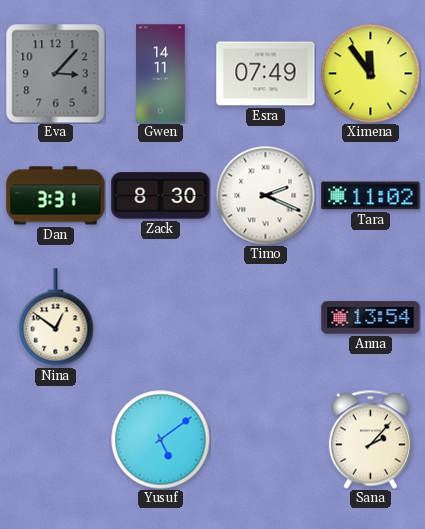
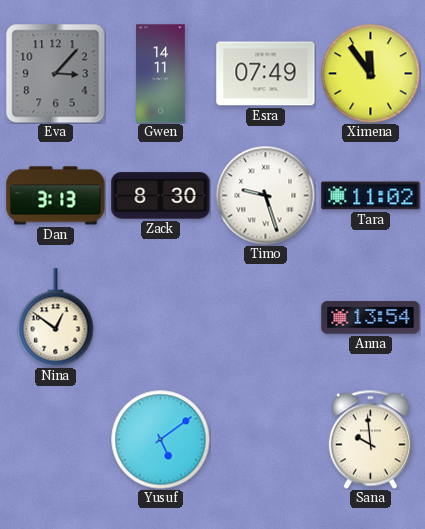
Dan: 3:31 -> 3:13
Timo: 2:19 -> 9:27
Sana: 2:07 -> 9:59
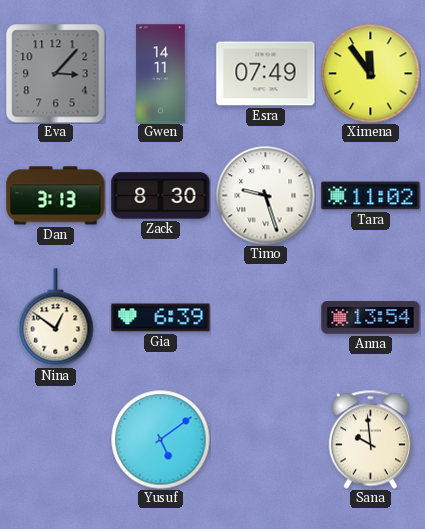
Gia: none -> 6:39
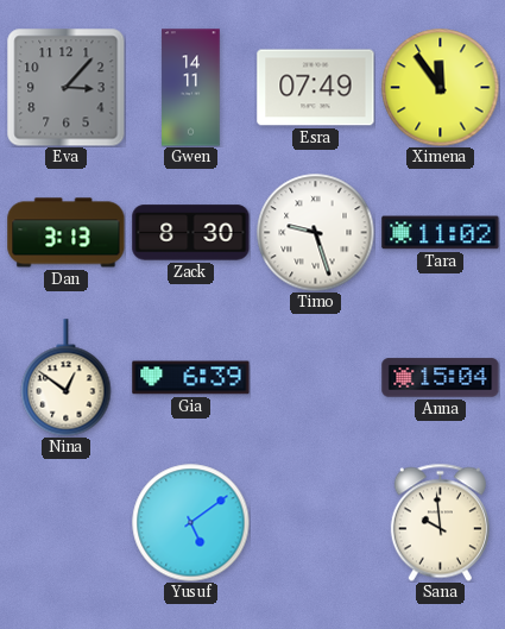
Anna: 13:54 -> 15:04
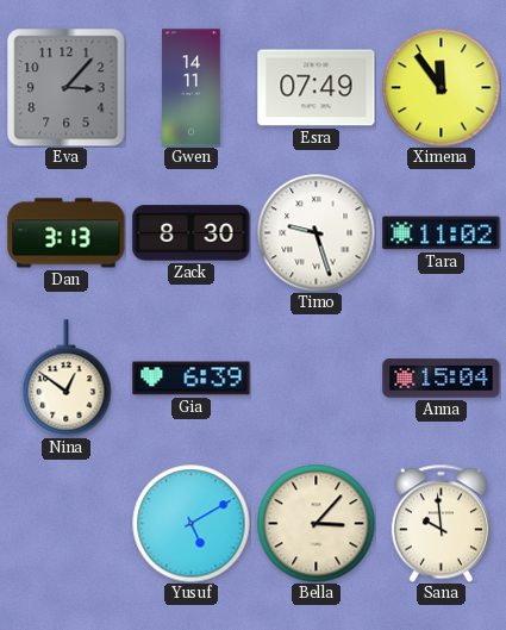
Yusuf: 5:09 -> 5:10
Bella: none -> 3:07
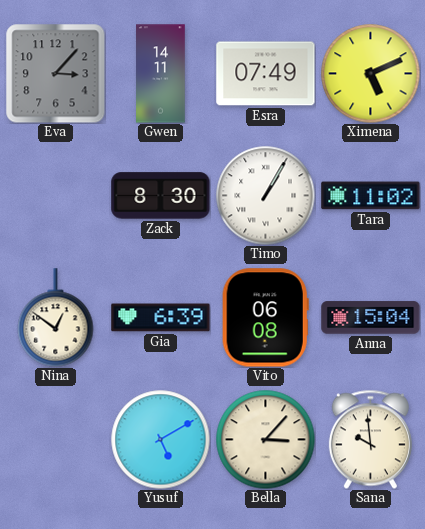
Ximena: 11:54 -> 5:11
Dan: 3:13 -> none
Timo: 9:27 -> 1:05
Vito: none -> 06:08
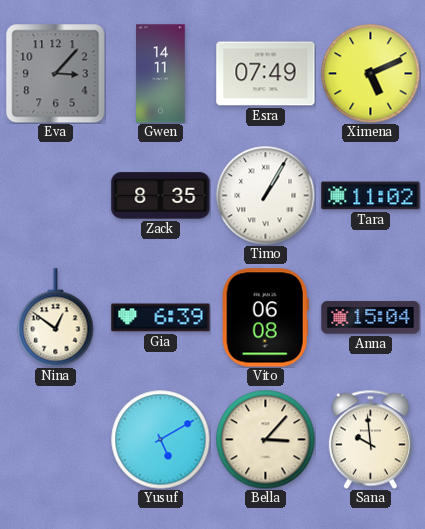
Zack: 8:30 -> 8:35
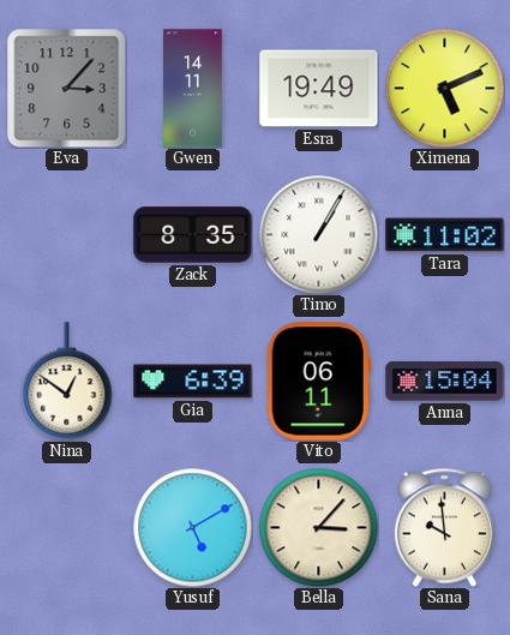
Esra: 07:49 -> 19:49
Vito: 06:08 -> 06:11
